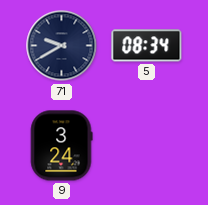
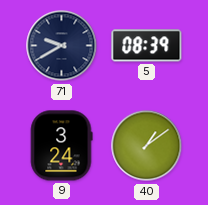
5: 08:34 -> 08:39
40: none -> 1:09
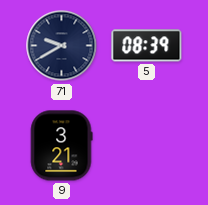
9: 3:24 -> 3:21
40: 1:09 -> none
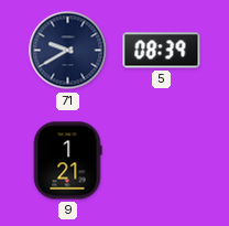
9: 3:21 -> 1:21
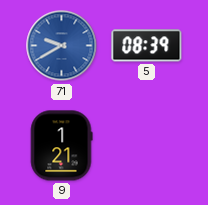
71 dial: navy -> blue
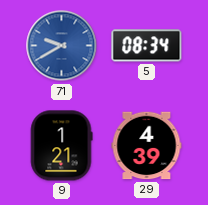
5: 08:39 -> 08:34
29: none -> 4:39
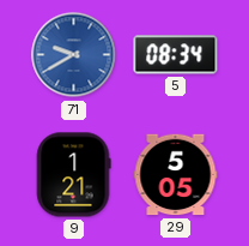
29: 4:39 -> 5:05
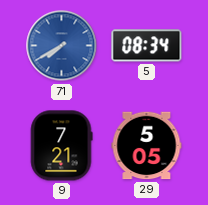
71: 9:40 -> 7:40
9: 1:21 -> 7:21
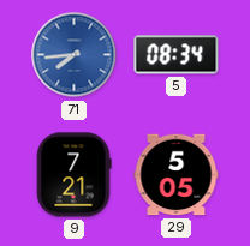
71: 7:40 -> 7:44
